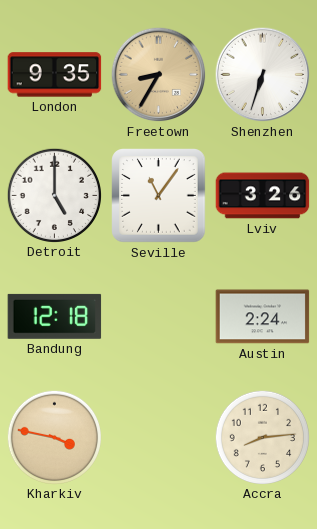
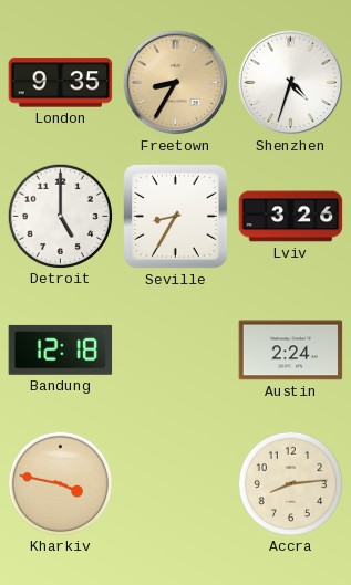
Shenzhen: 6:33 -> 4:33
Seville: 11:06 -> 8:35
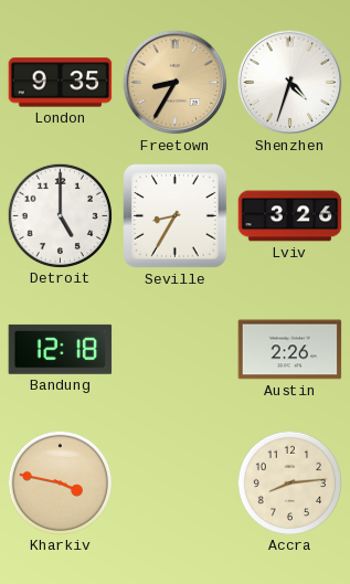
Austin: 2:24 -> 2:26
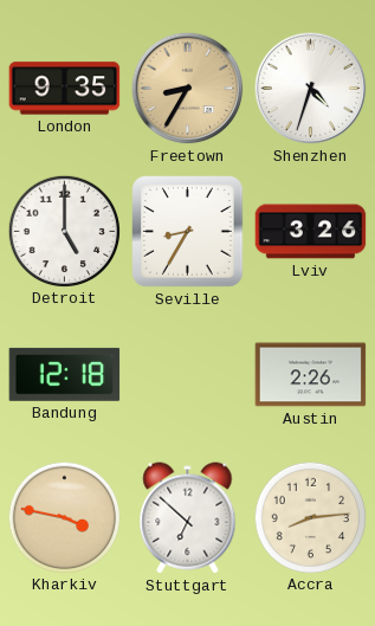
Stuttgart: none -> 6:52
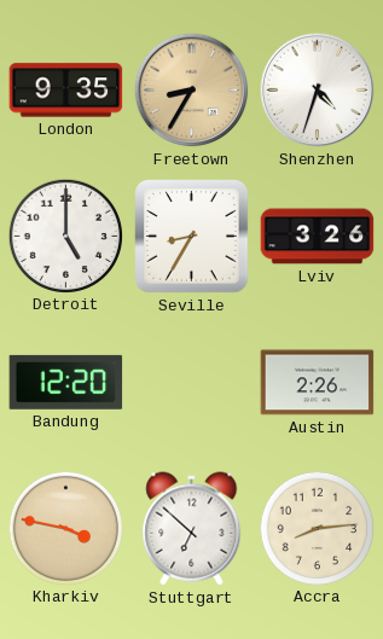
Bandung: 12:18 -> 12:20
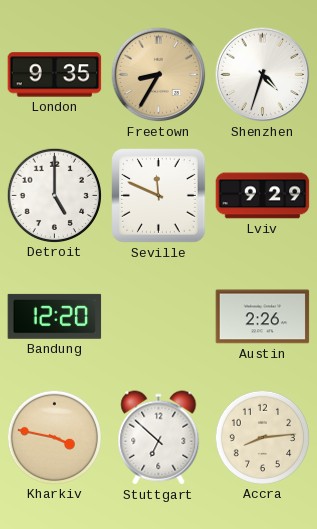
Seville: 8:35 -> 11:49
Lviv: 3:26 -> 9:29
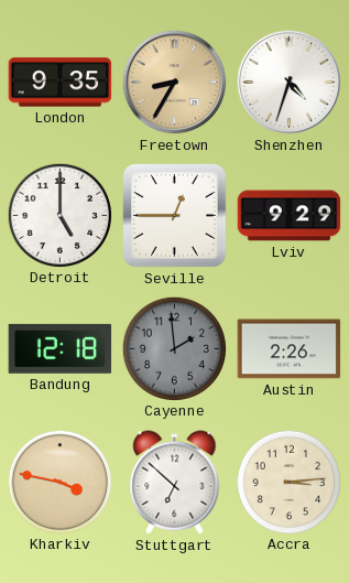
Seville: 11:49 -> 12:45
Bandung: 12:20 -> 12:18
Cayenne: none -> 1:59
Accra: 8:14 -> 3:14
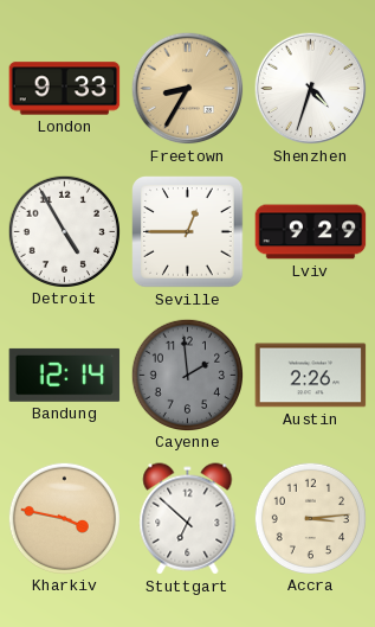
London: 9:35 -> 9:33
Detroit: 5:00 -> 4:55
Bandung: 12:18 -> 12:14
